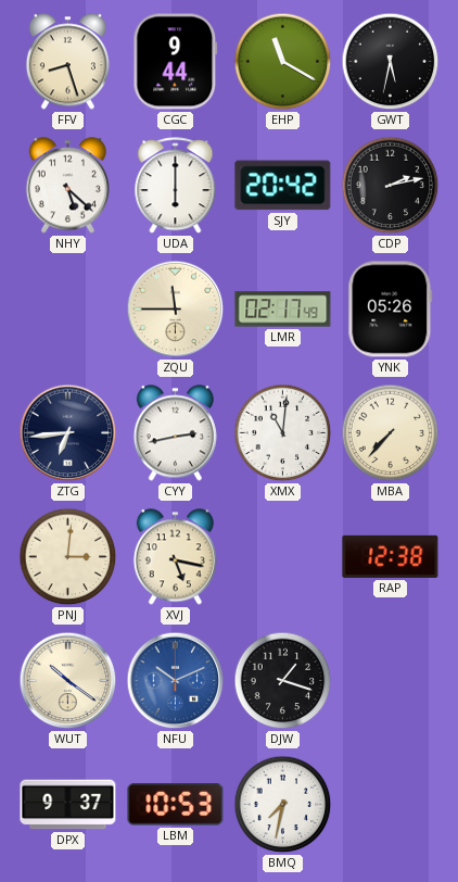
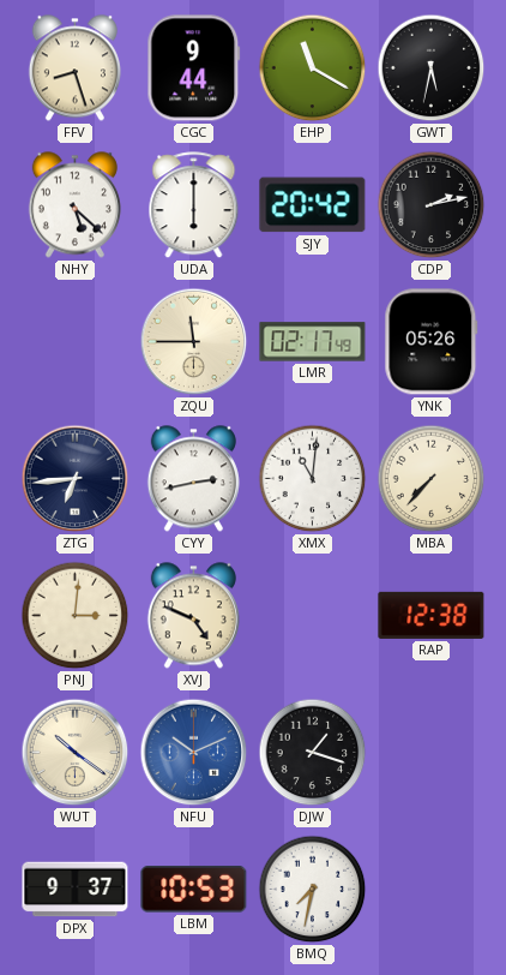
XVJ: 5:17 -> 4:49
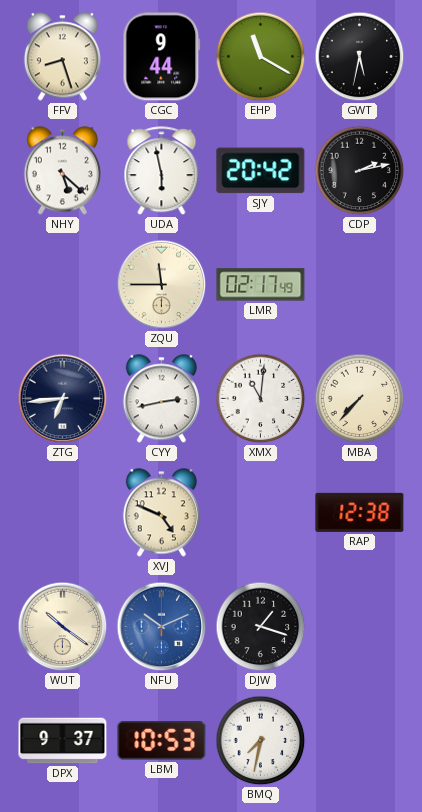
UDA: 6:00 -> 5:58
YNK: 05:26 -> none
PNJ: 3:01 -> none
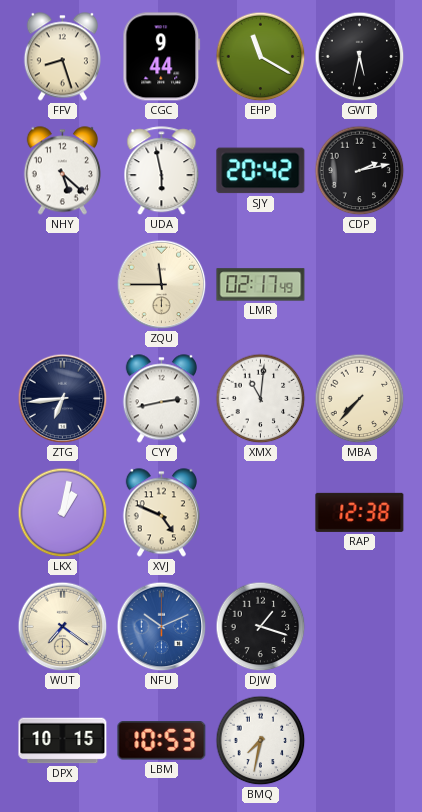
LKX: none -> 1:02
WUT: 10:21 -> 7:21
DPX: 9:37 -> 10:15
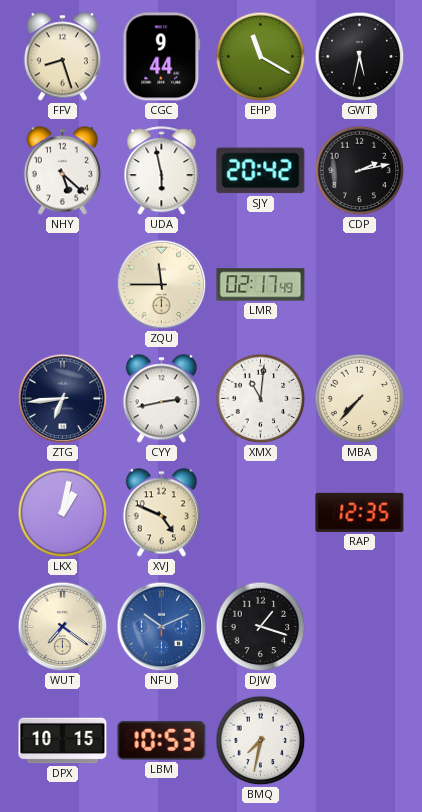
RAP: 12:38 -> 12:35
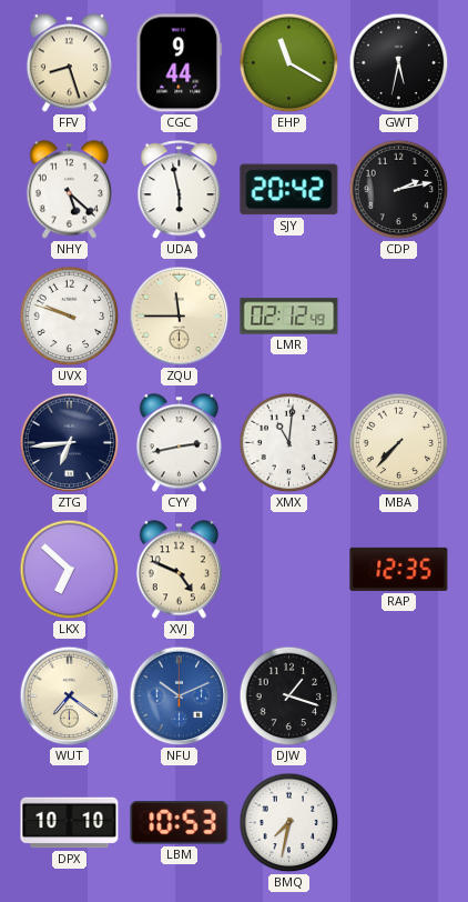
UVX: none -> 9:48
LMR: 02:17 -> 02:12
LKX: 1:02 -> 6:52
DPX: 10:15 -> 10:10
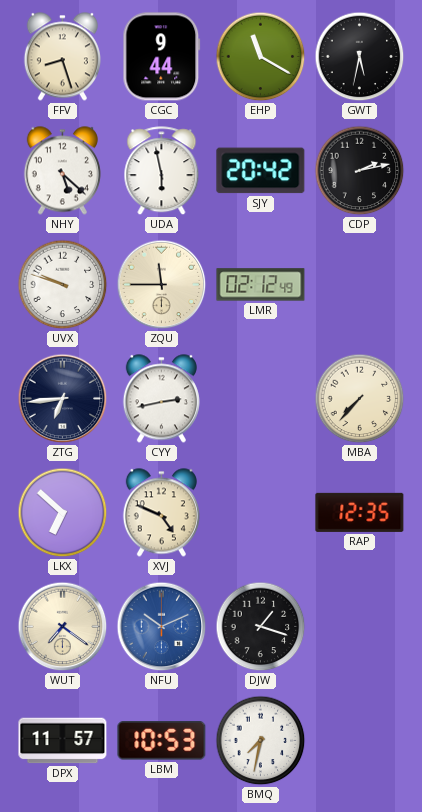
XMX: 11:01 -> none
DPX: 10:10 -> 11:57
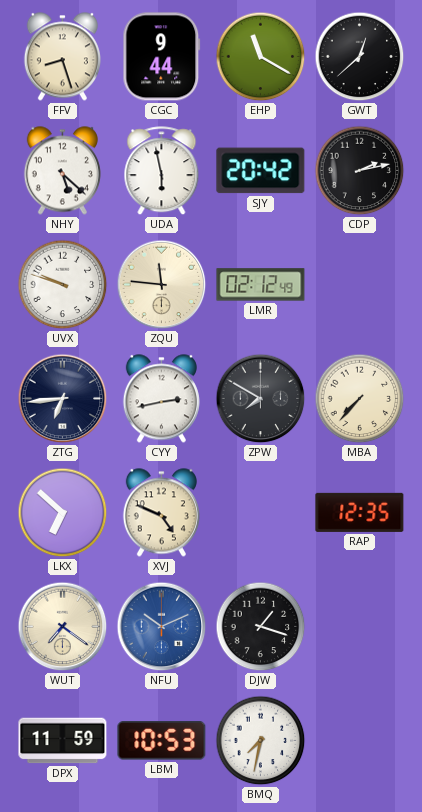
GWT: 5:32 -> 12:38
ZQU: 11:45 -> 11:46
ZPW: none -> 7:50
DPX: 11:57 -> 11:59
